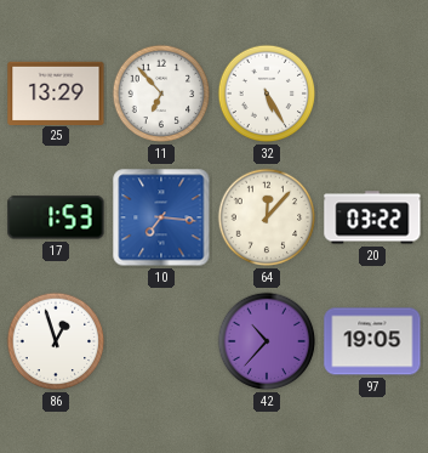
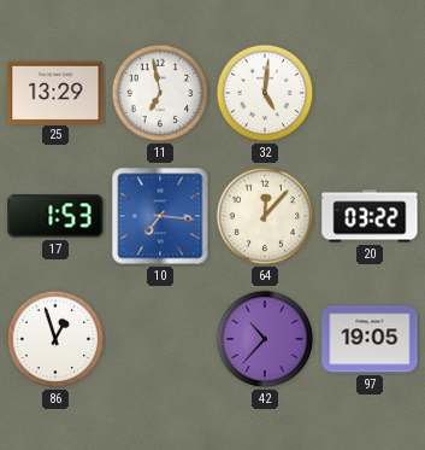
11: 6:53 -> 6:58
32: 5:25 -> 5:01
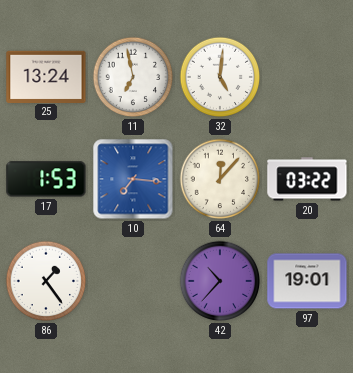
25: 13:29 -> 13:24
86: 12:57 -> 1:24
97: 19:05 -> 19:01
